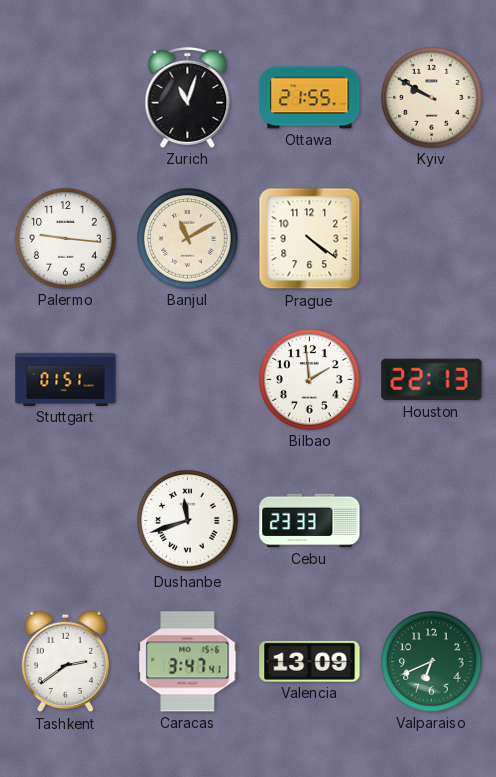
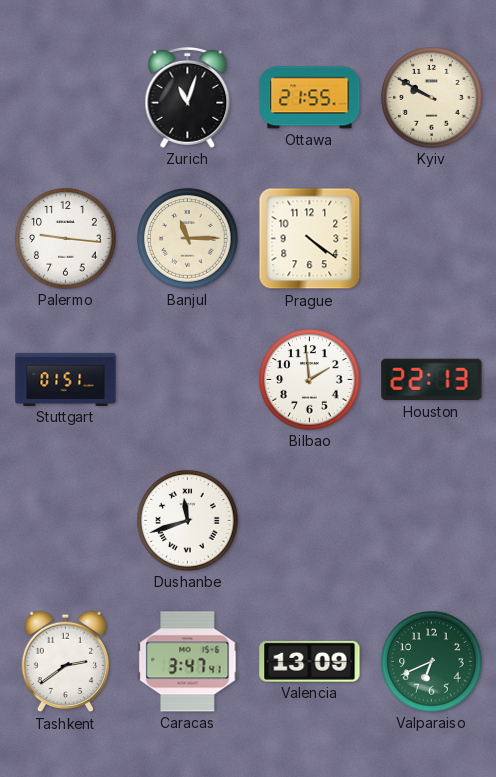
Banjul: 11:10 -> 11:15
Cebu: 23:33 -> none
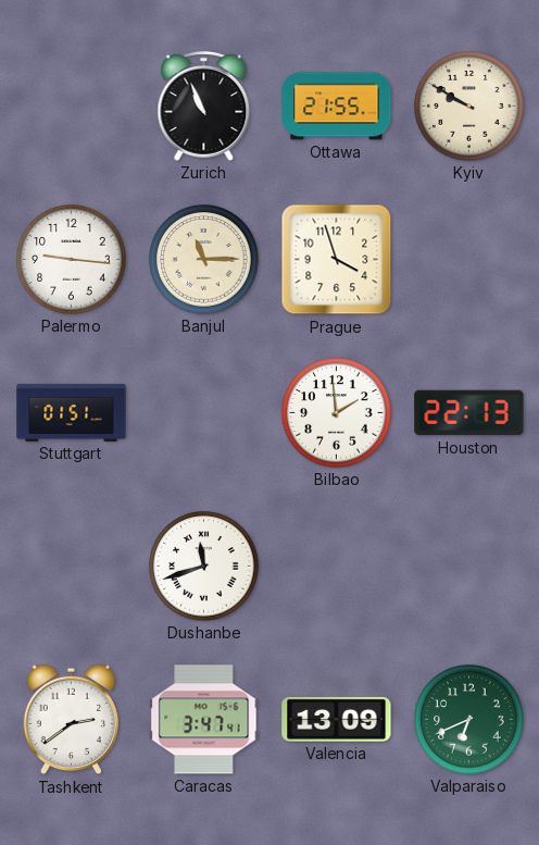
Zurich: 11:03 -> 10:56
Prague: 4:21 -> 3:57
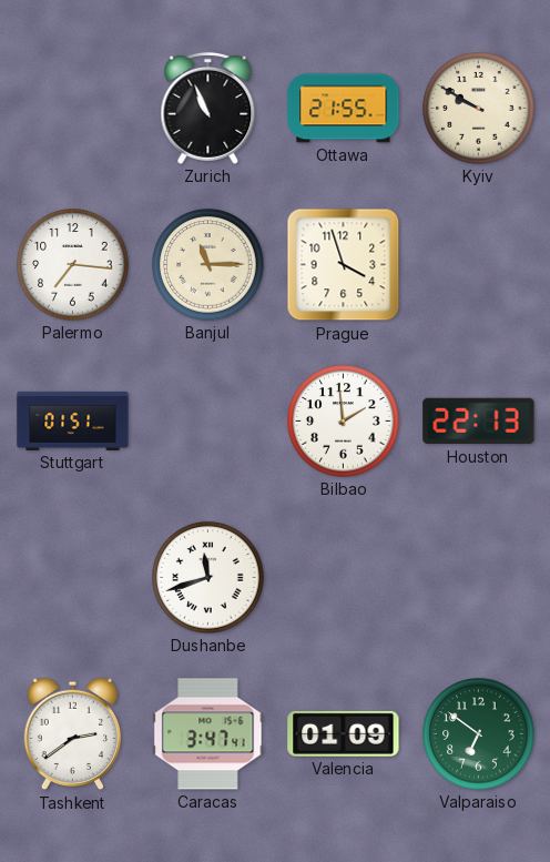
Palermo: 9:16 -> 7:16
Valencia: 13:09 -> 01:09
Valparaiso: 6:41 -> 6:51
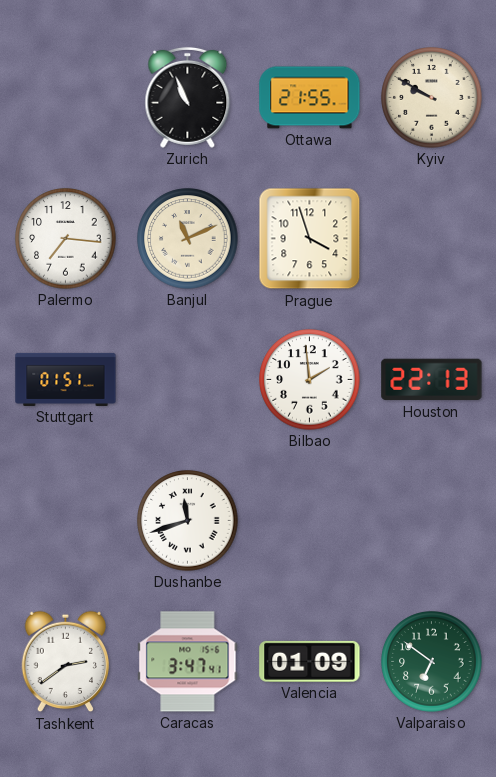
Banjul: 11:15 -> 11:11
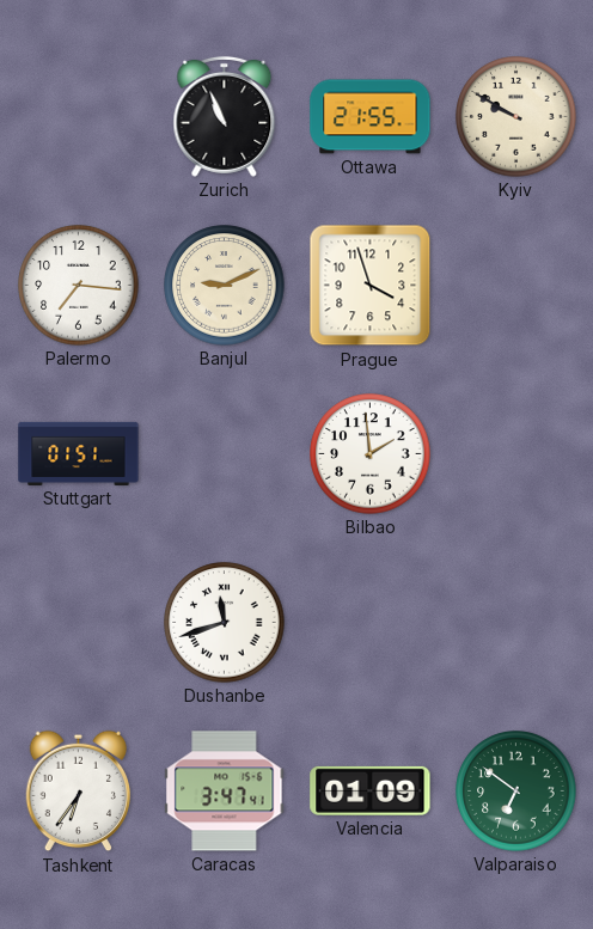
Banjul: 11:11 -> 9:11
Houston: 22:13 -> none
Tashkent: 2:39 -> 6:36
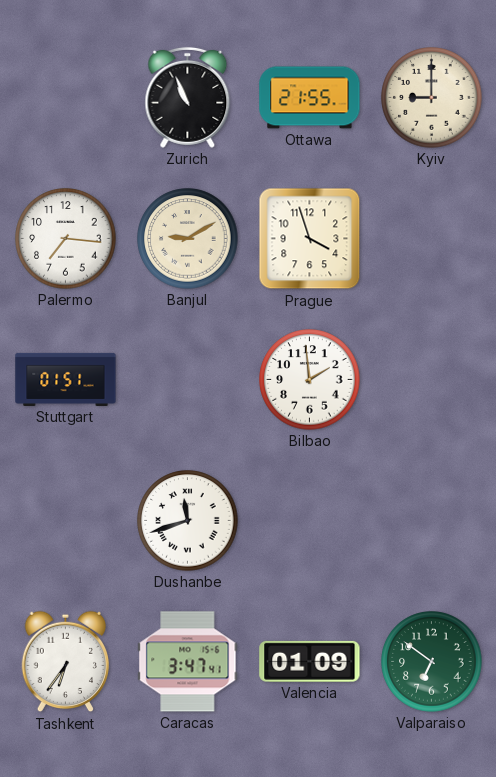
Kyiv: 9:50 -> 9:00
Banjul: 9:11 -> 9:10
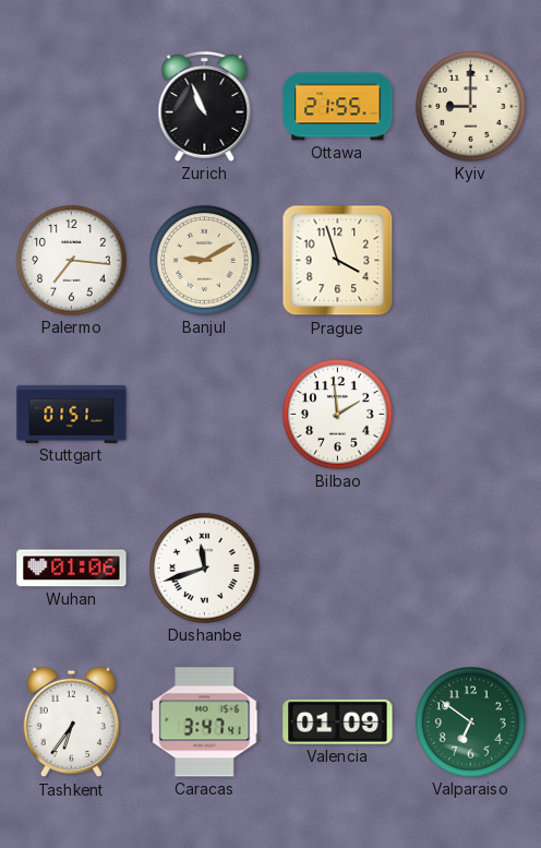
Wuhan: none -> 01:06
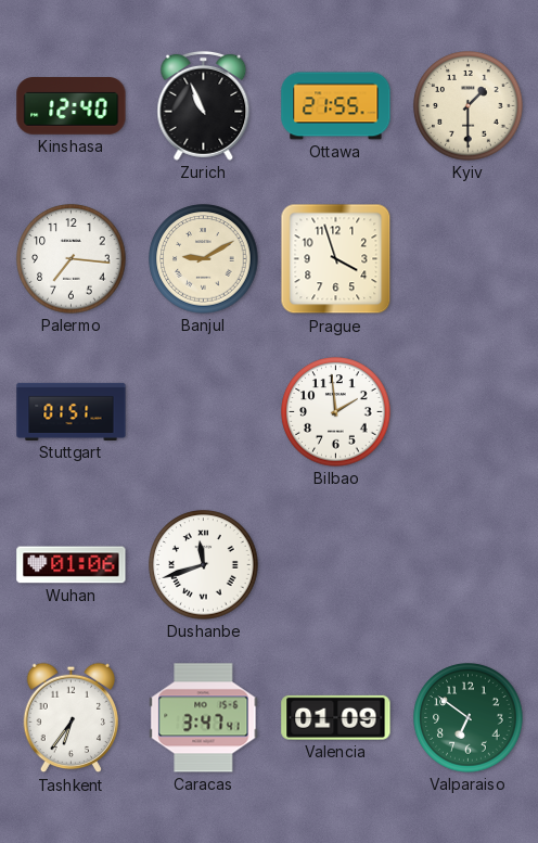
Kinshasa: none -> 12:40
Kyiv: 9:00 -> 1:30
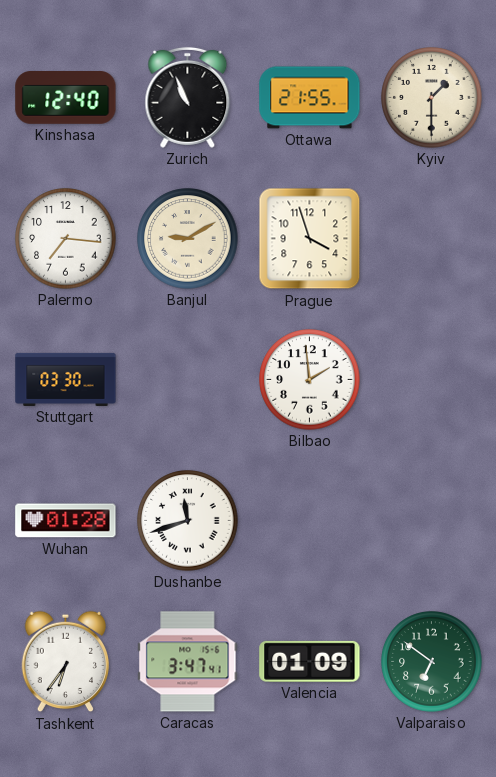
Stuttgart: 01:51 -> 03:30
Wuhan: 01:06 -> 01:28
